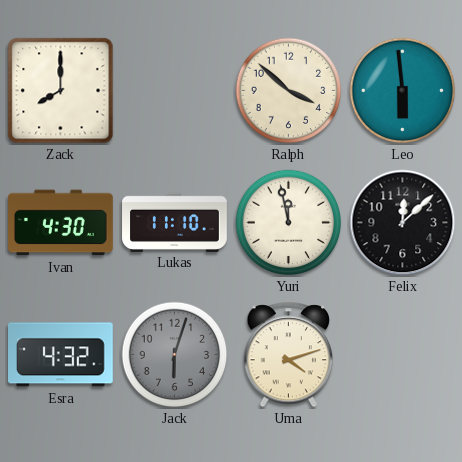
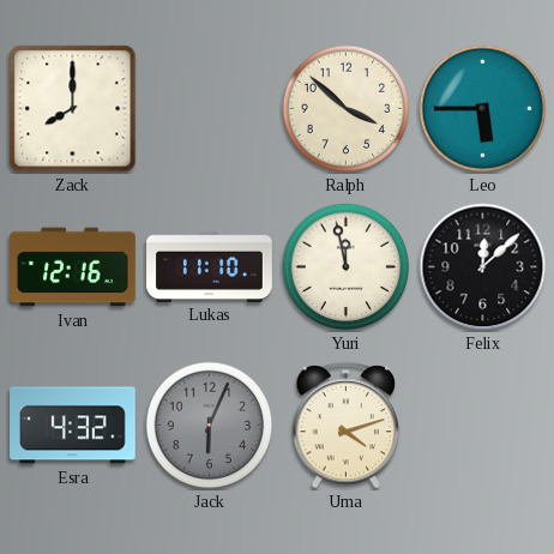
Leo: 5:59 -> 5:45
Ivan: 4:30 -> 12:16
Jack: 6:03 -> 6:04
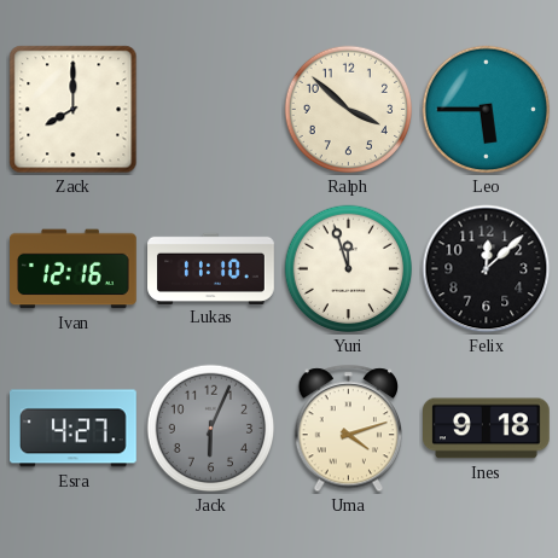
Yuri: 11:58 -> 11:57
Esra: 4:32 -> 4:27
Ines: none -> 9:18
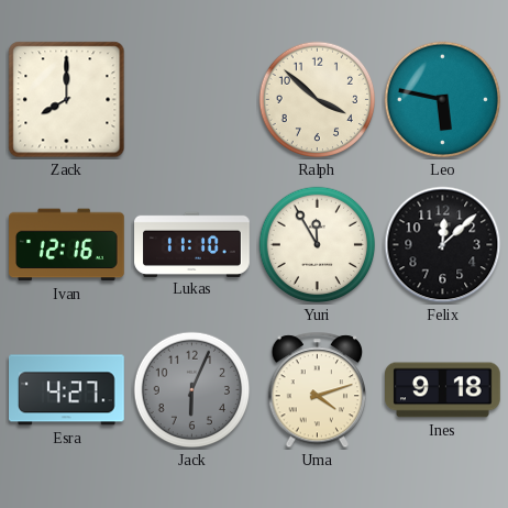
Leo: 5:45 -> 5:47
Yuri: 11:57 -> 11:55
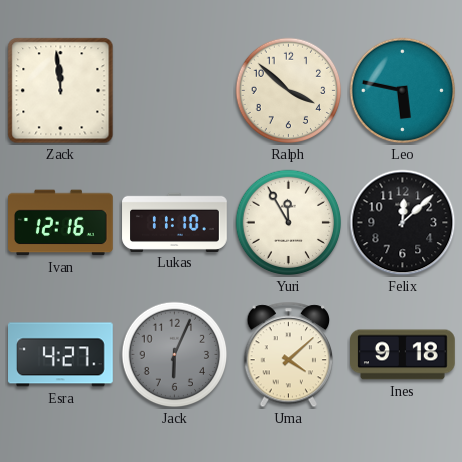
Zack: 8:00 -> 11:59
Uma: 4:12 -> 4:08
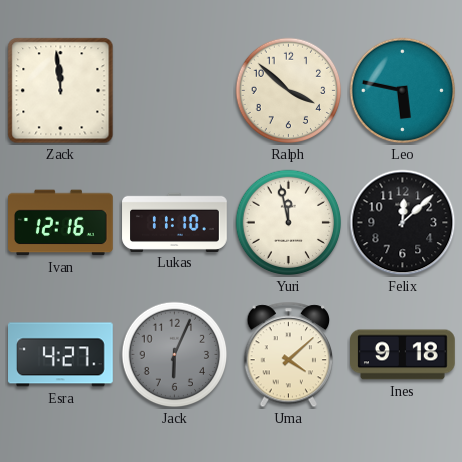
Yuri: 11:55 -> 11:58
